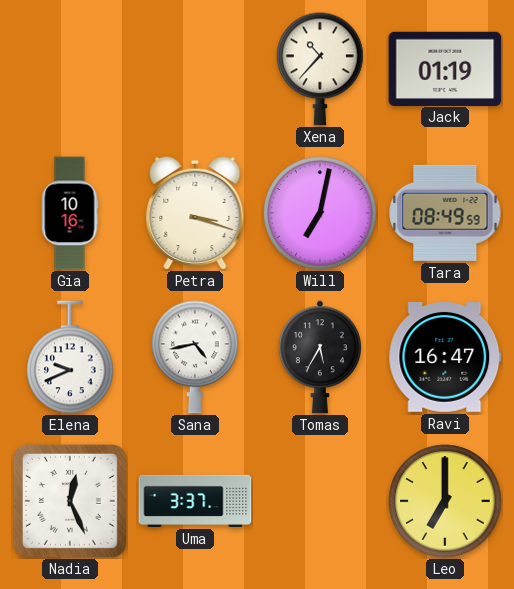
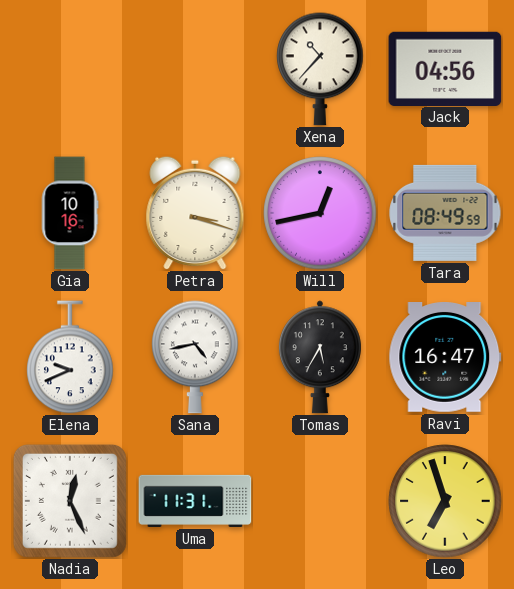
Jack: 01:19 -> 04:56
Will: 7:02 -> 12:43
Uma: 3:37 -> 11:31
Leo: 7:00 -> 6:57
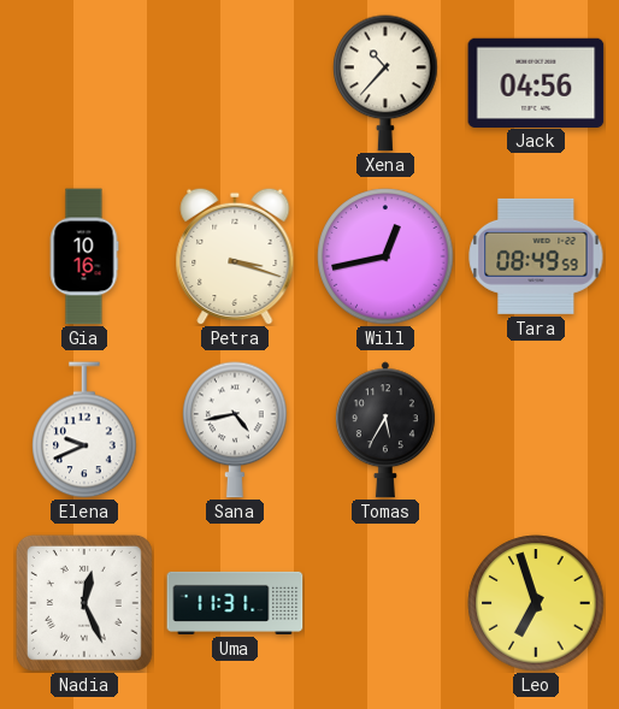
Ravi: 16:47 -> none
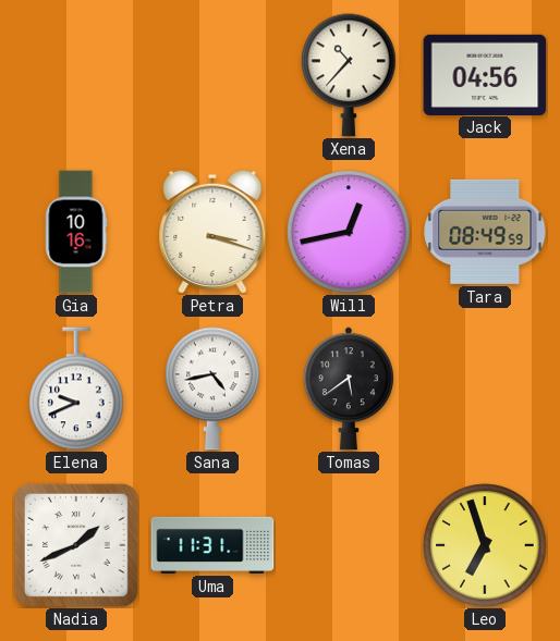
Tomas: 5:35 -> 5:39
Nadia: 12:26 -> 1:41
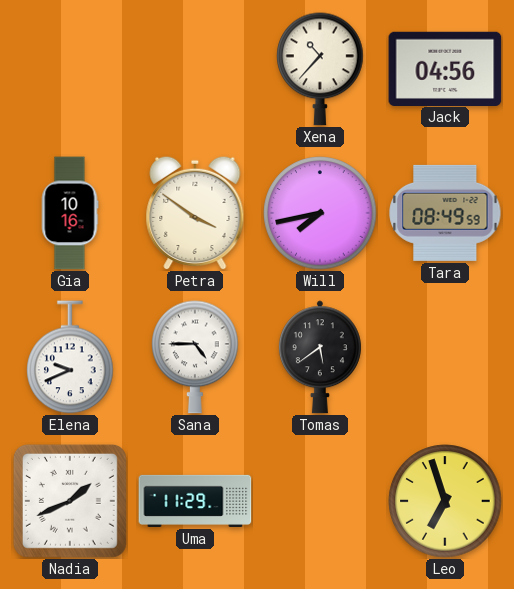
Petra: 3:18 -> 3:51
Will: 12:43 -> 7:43
Sana: 4:43 -> 4:45
Uma: 11:31 -> 11:29
